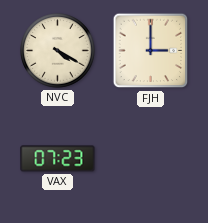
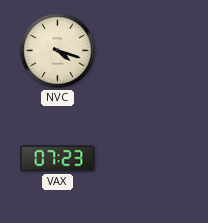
NVC: 4:20 -> 4:18
FJH: 3:00 -> none
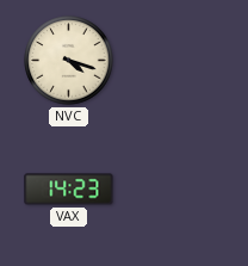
VAX: 07:23 -> 14:23
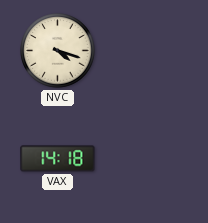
VAX: 14:23 -> 14:18
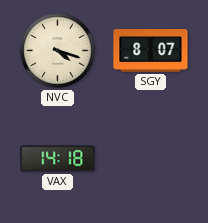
SGY: none -> 8:07
